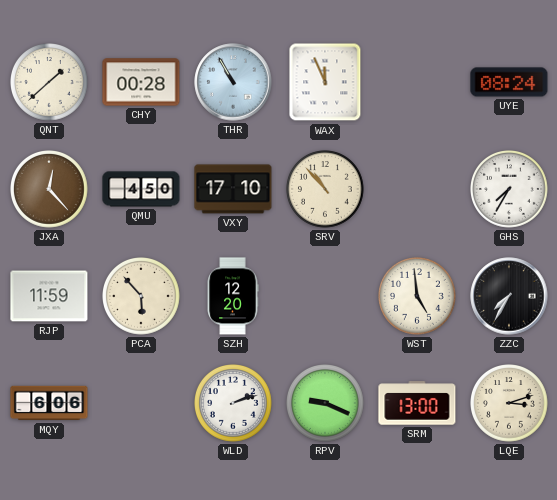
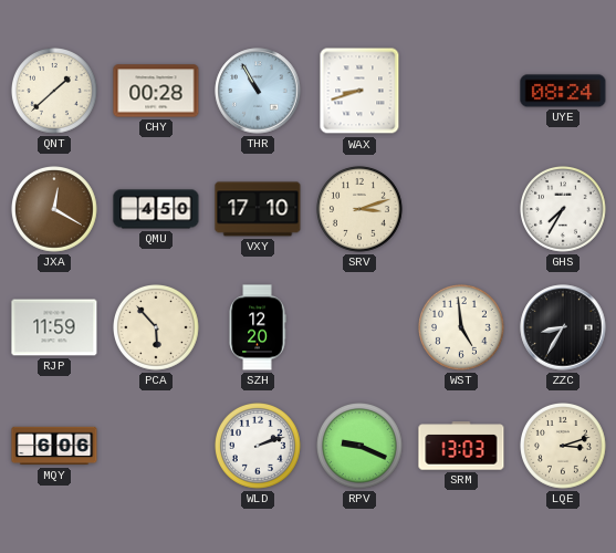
WAX: 11:56 -> 8:42
JXA: 12:23 -> 12:20
SRV: 10:53 -> 3:12
ZZC: 7:35 -> 8:35
SRM: 13:00 -> 13:03
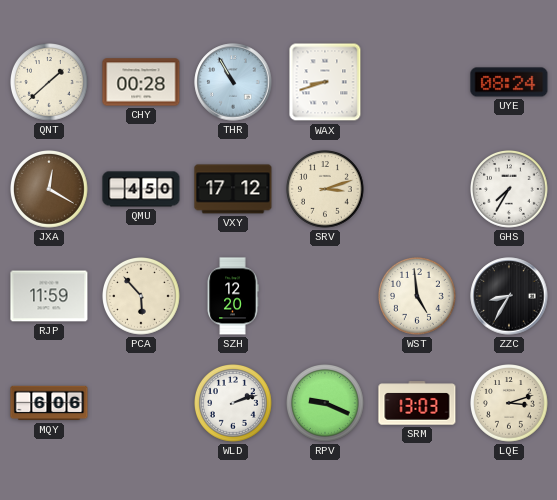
VXY: 17:10 -> 17:12
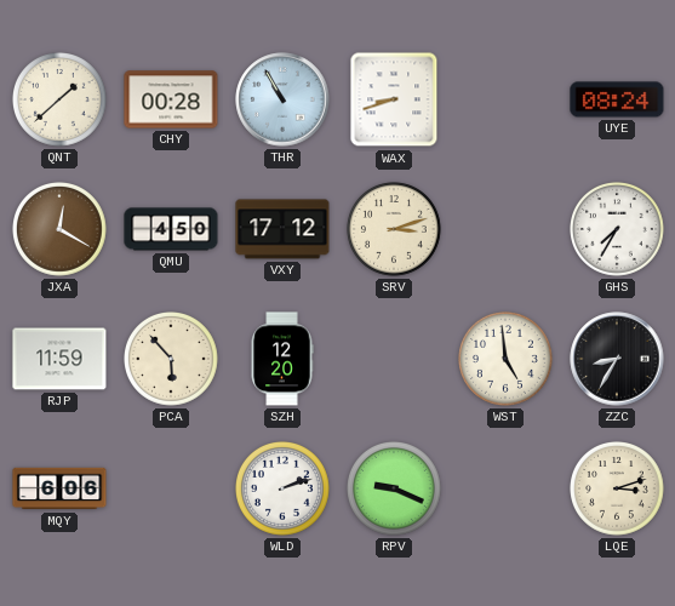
SRM: 13:03 -> none
